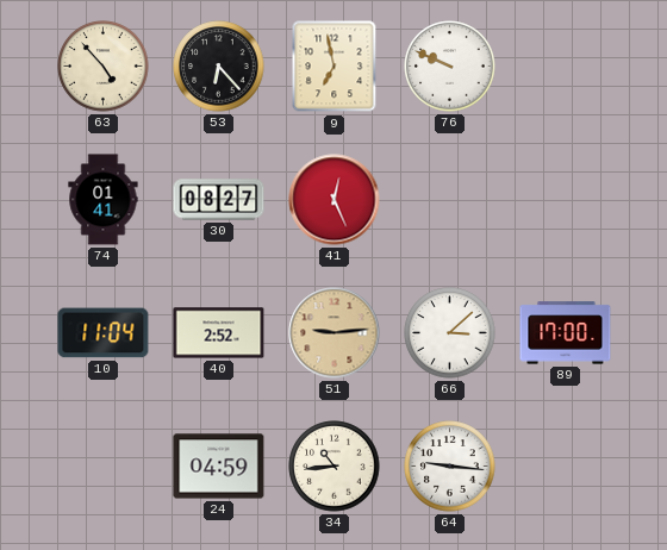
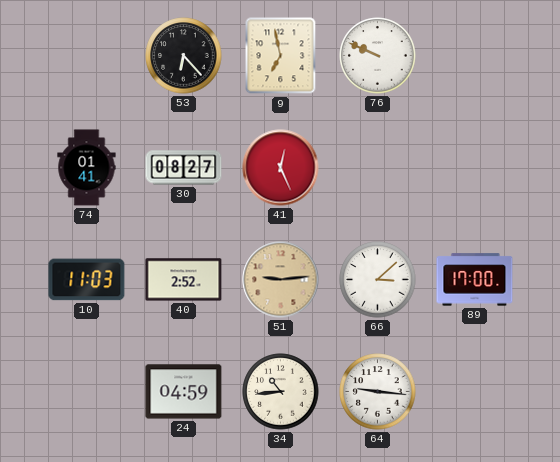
63: 4:53 -> none
10: 11:04 -> 11:03
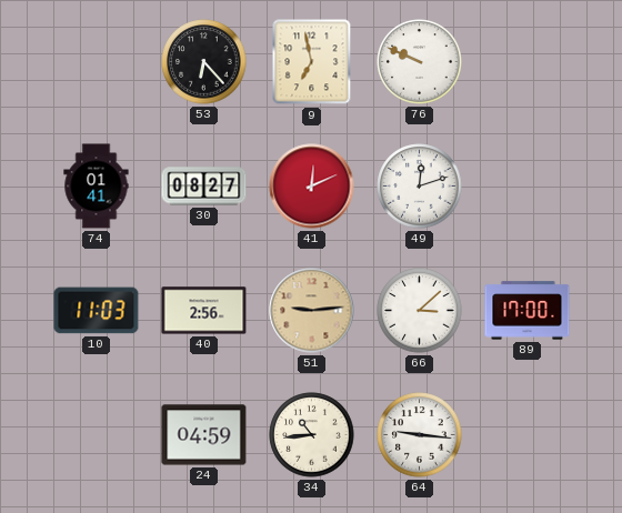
41: 12:26 -> 12:11
49: none -> 12:12
40: 2:52 -> 2:56
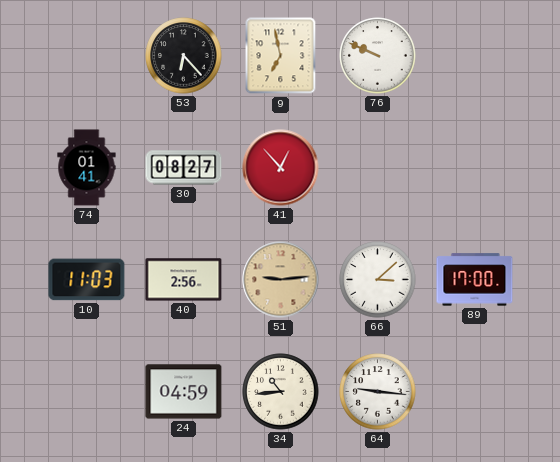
41: 12:11 -> 12:53
49: 12:12 -> none
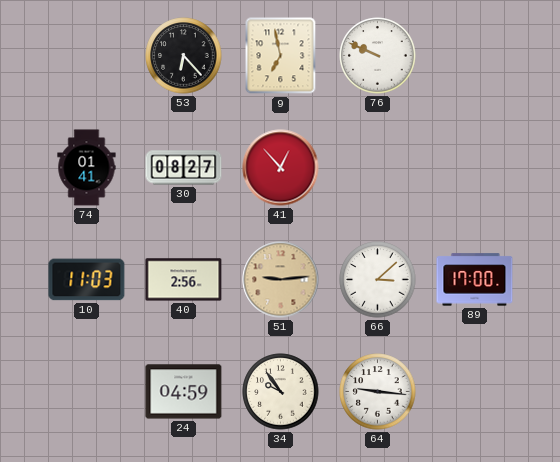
34: 10:44 -> 9:54
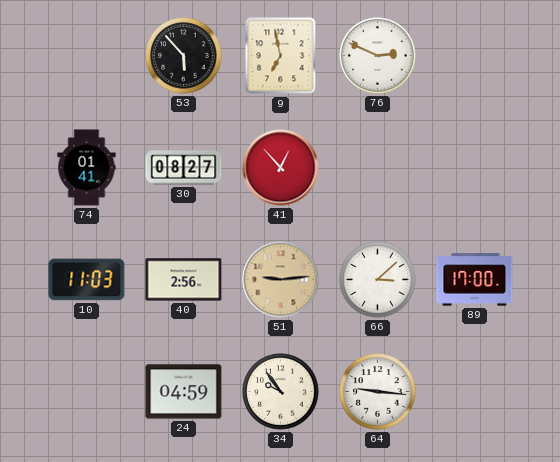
53: 6:23 -> 5:53
76: 9:49 -> 2:49
